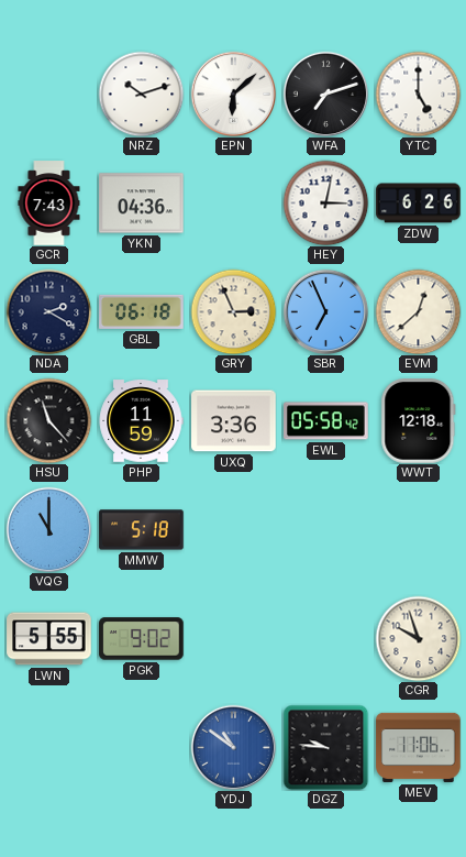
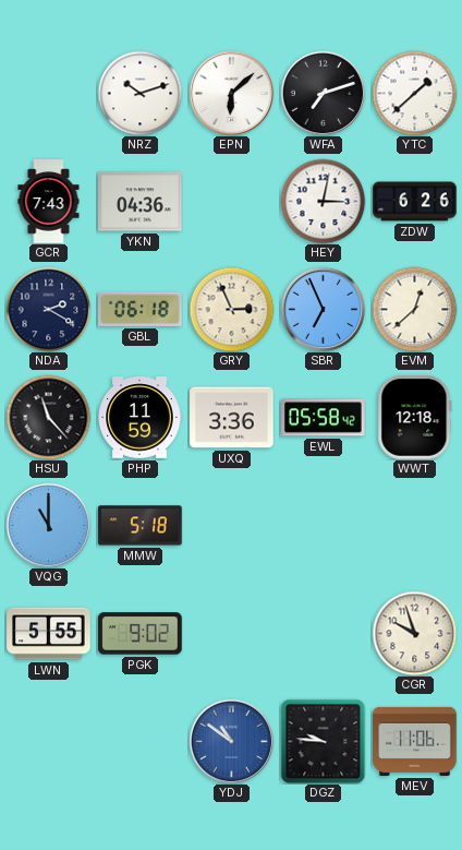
YTC: 5:00 -> 1:38
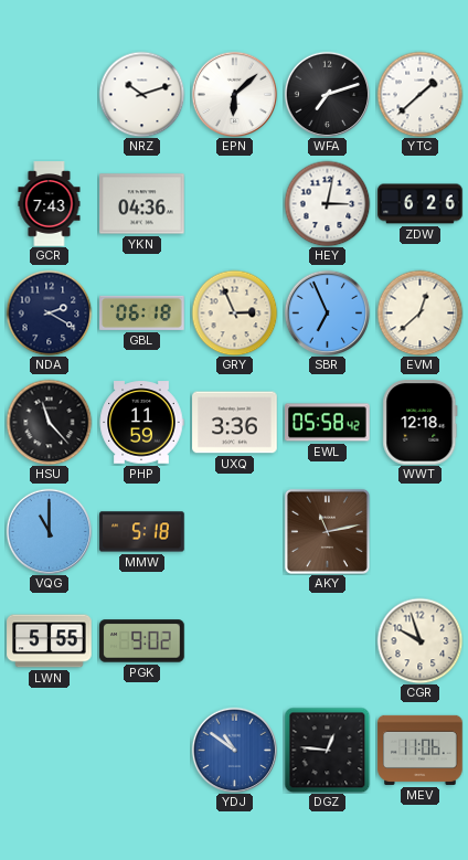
AKY: none -> 11:13
DGZ: 9:46 -> 12:46
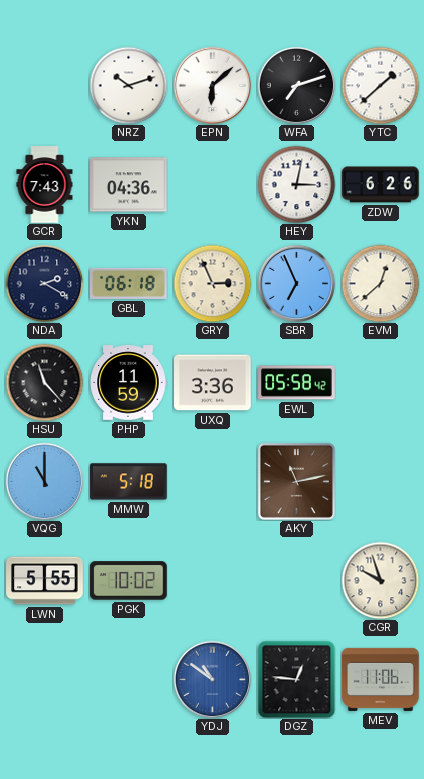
WWT: 12:18 -> none
PGK: 9:02 -> 10:02
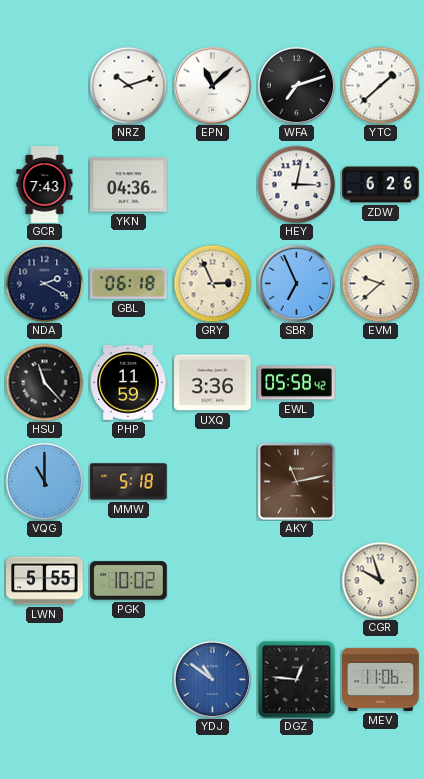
EPN: 6:08 -> 11:08
EVM: 12:38 -> 9:38
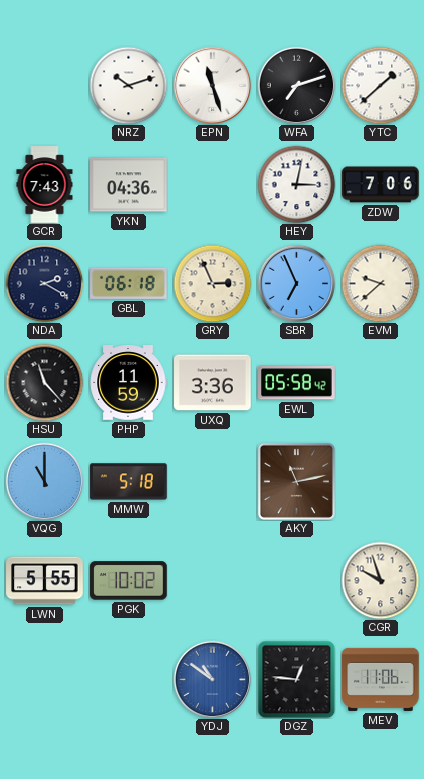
EPN: 11:08 -> 11:27
ZDW: 6:26 -> 7:06
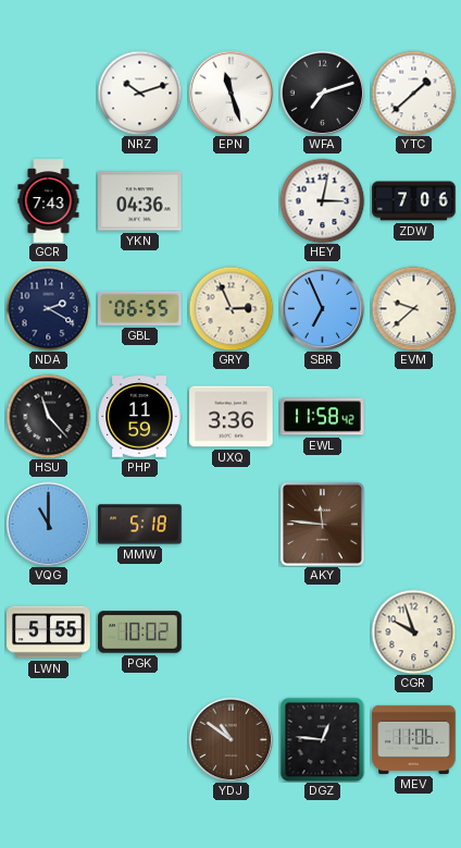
GBL: 06:18 -> 06:55
EWL: 05:58 -> 11:58
AKY: 11:13 -> 11:46
YDJ dial: blue -> brown
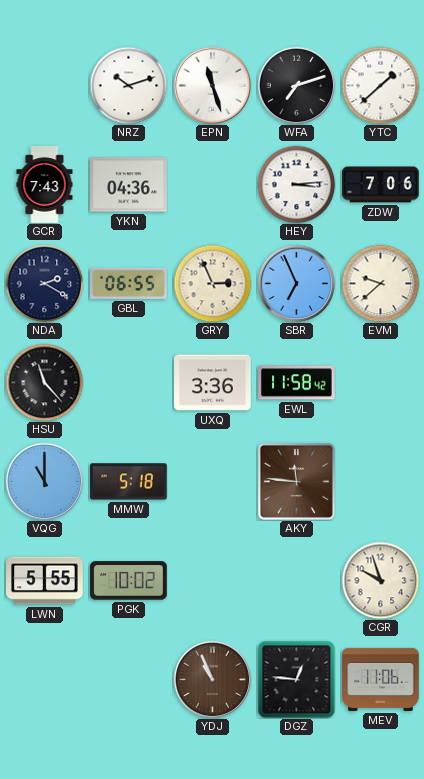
HEY: 3:02 -> 3:14
PHP: 11:59 -> none
YDJ: 10:51 -> 10:56
